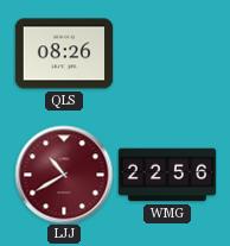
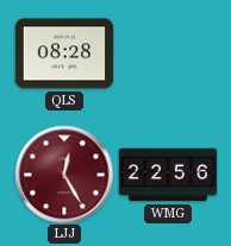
QLS: 08:26 -> 08:28
LJJ: 10:40 -> 12:25
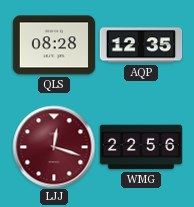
AQP: none -> 12:35
LJJ: 12:25 -> 12:18
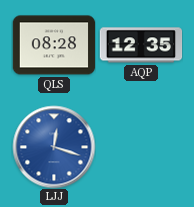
LJJ dial: burgundy -> blue
WMG: 22:56 -> none
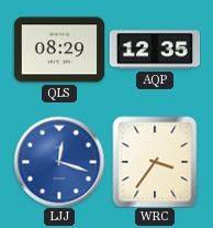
QLS: 08:28 -> 08:29
WRC: none -> 3:36
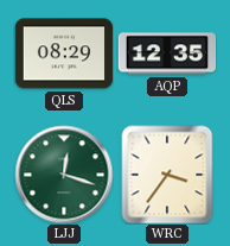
LJJ dial: blue -> green
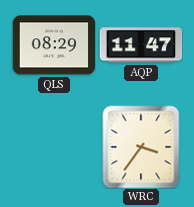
AQP: 12:35 -> 11:47
LJJ: 12:18 -> none
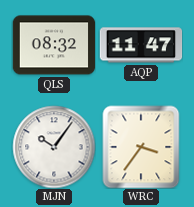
QLS: 08:29 -> 08:32
MJN: none -> 10:06
